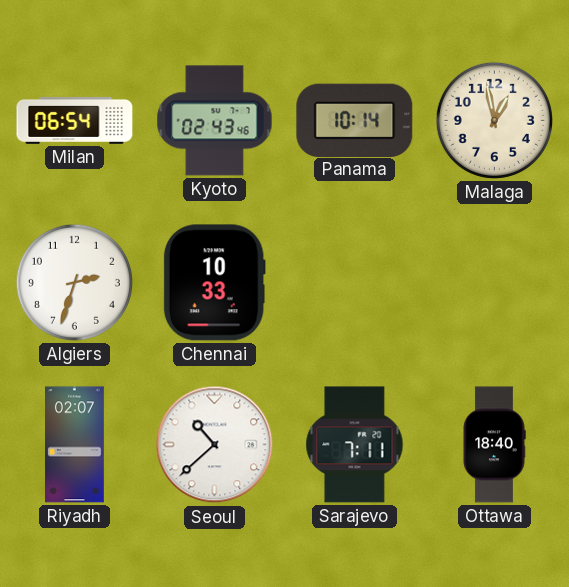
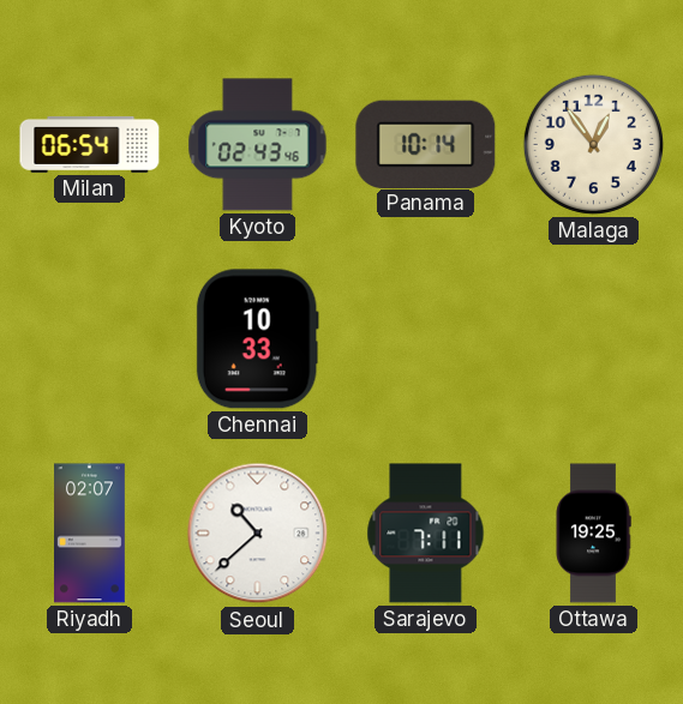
Malaga: 12:58 -> 12:54
Algiers: 2:33 -> none
Ottawa: 18:40 -> 19:25
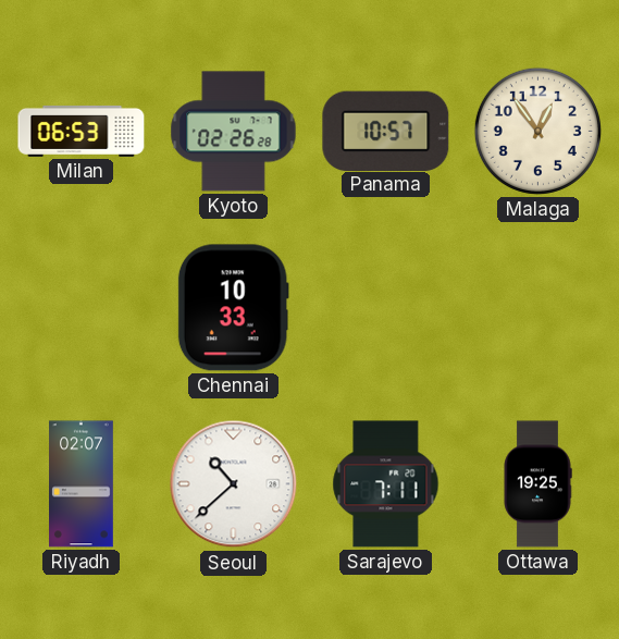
Milan: 06:54 -> 06:53
Kyoto: 02:43 -> 02:26
Panama: 10:14 -> 10:57
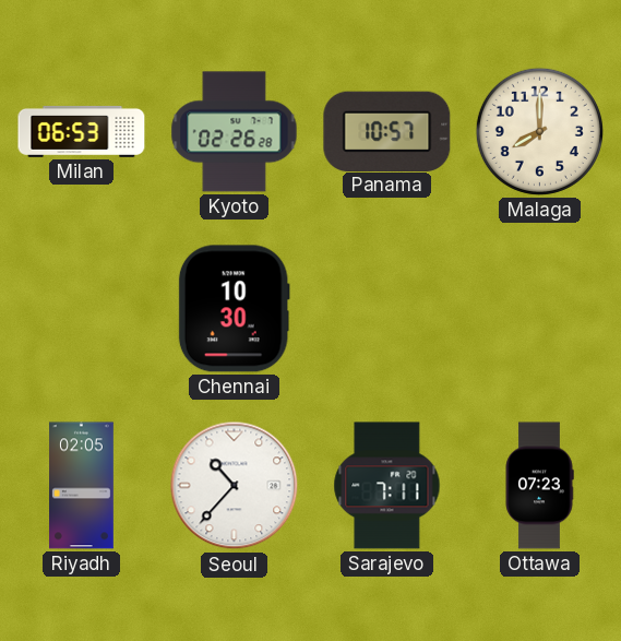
Malaga: 12:54 -> 8:00
Chennai: 10:33 -> 10:30
Riyadh: 02:07 -> 02:05
Seoul: 10:38 -> 10:37
Ottawa: 19:25 -> 07:23
